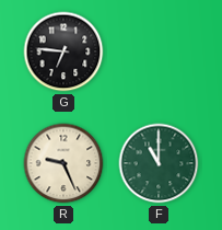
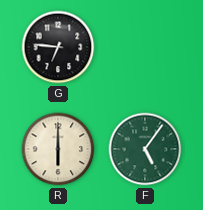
R: 9:26 -> 6:00
F: 11:00 -> 5:06
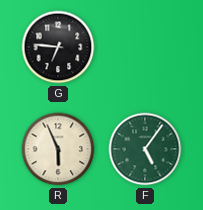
R: 6:00 -> 5:56
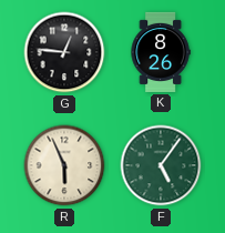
G: 6:46 -> 12:46
K: none -> 8:26
